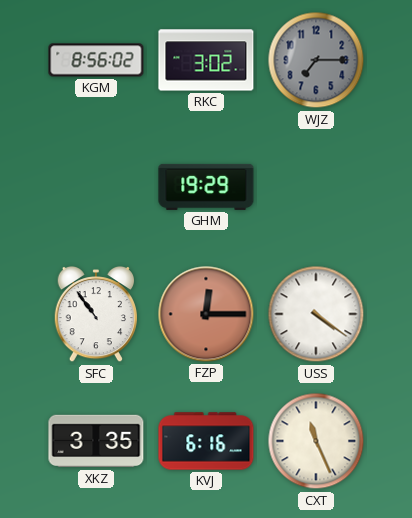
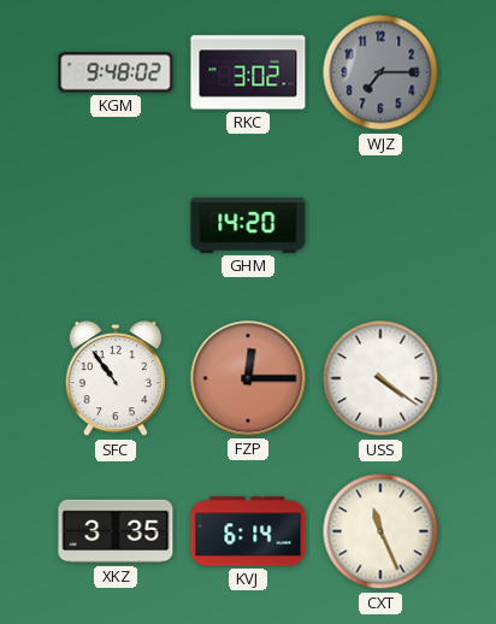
KGM: 8:56 -> 9:48
GHM: 19:29 -> 14:20
KVJ: 6:16 -> 6:14
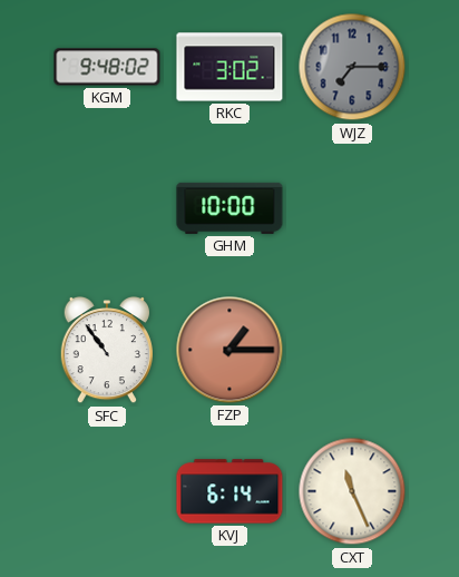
GHM: 14:20 -> 10:00
FZP: 12:15 -> 1:15
USS: 4:21 -> none
XKZ: 3:35 -> none
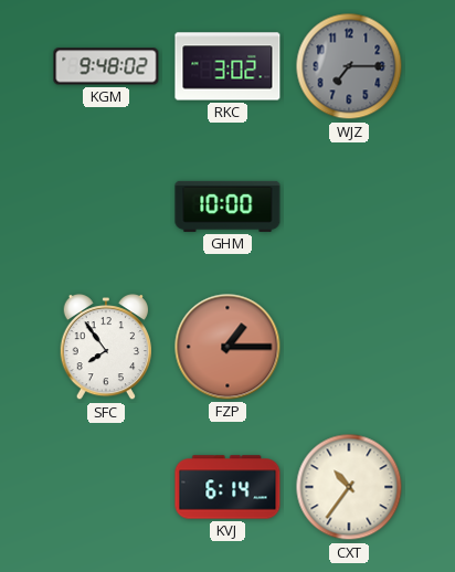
SFC: 10:54 -> 7:54
CXT: 11:26 -> 10:36
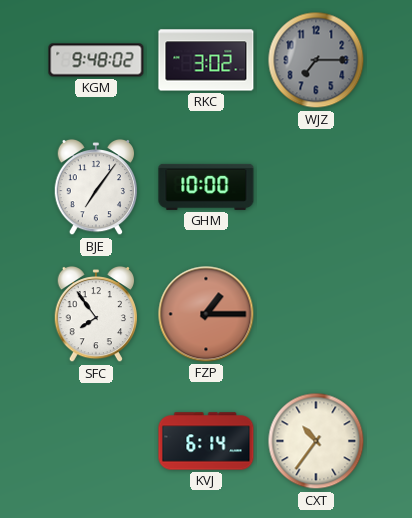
BJE: none -> 7:06
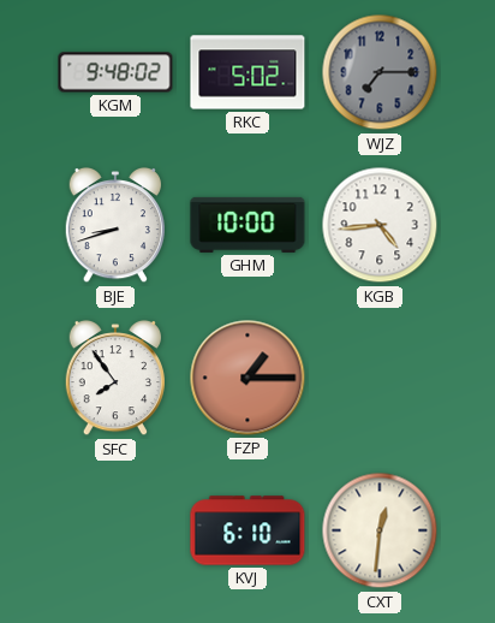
RKC: 3:02 -> 5:02
BJE: 7:06 -> 8:42
KGB: none -> 4:44
KVJ: 6:14 -> 6:10
CXT: 10:36 -> 12:31
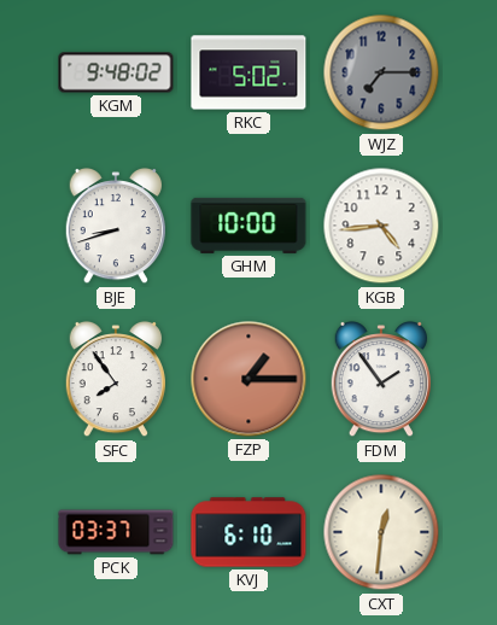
FDM: none -> 1:54
PCK: none -> 03:37
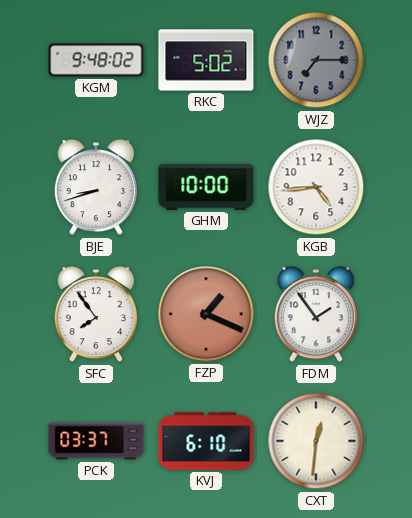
FZP: 1:15 -> 1:19
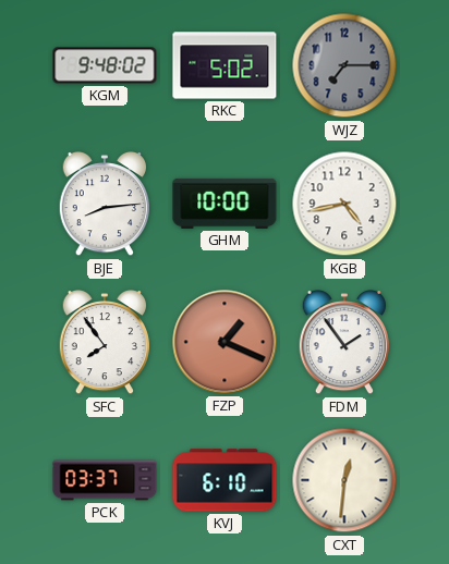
BJE: 8:42 -> 8:14
KGB: 4:44 -> 4:43
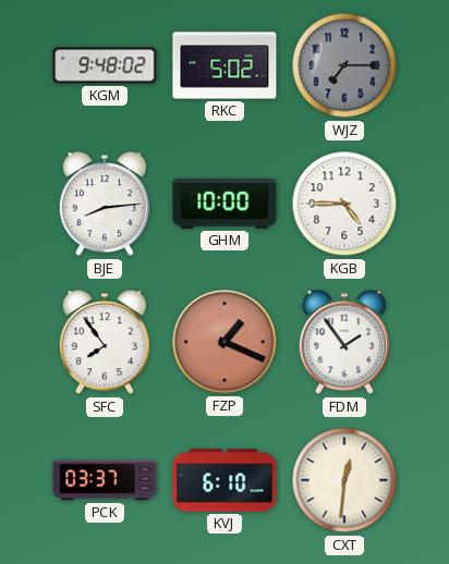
KGB: 4:43 -> 4:45
